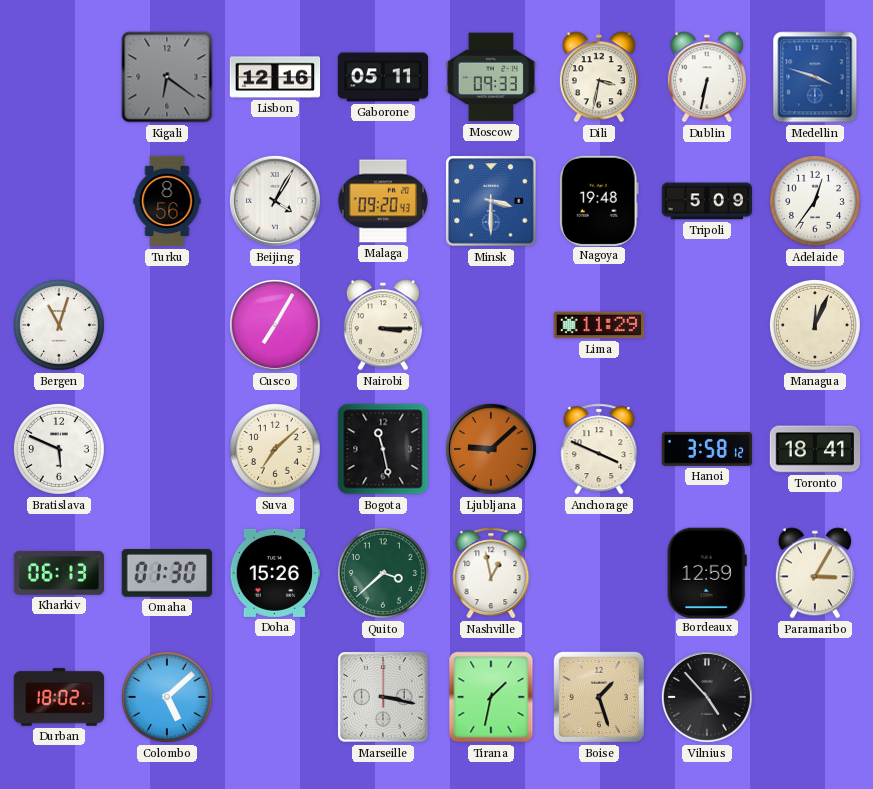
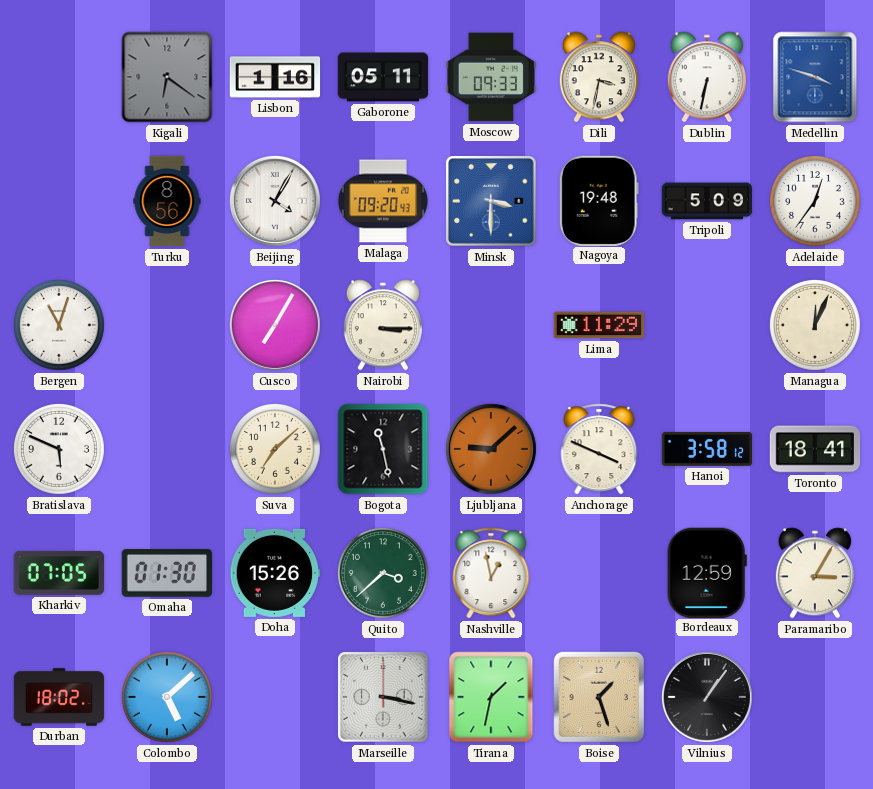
Lisbon: 12:16 -> 1:16
Kharkiv: 06:13 -> 07:05
Vilnius: 4:53 -> 1:06
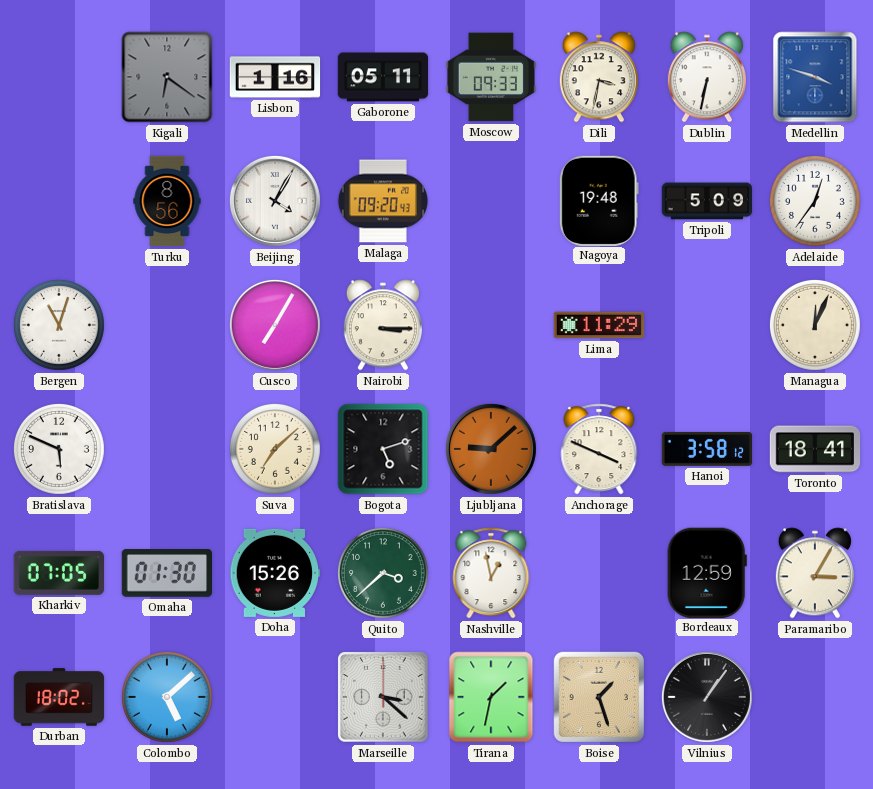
Minsk: 3:30 -> none
Bogota: 11:28 -> 5:12
Marseille: 3:17 -> 3:22
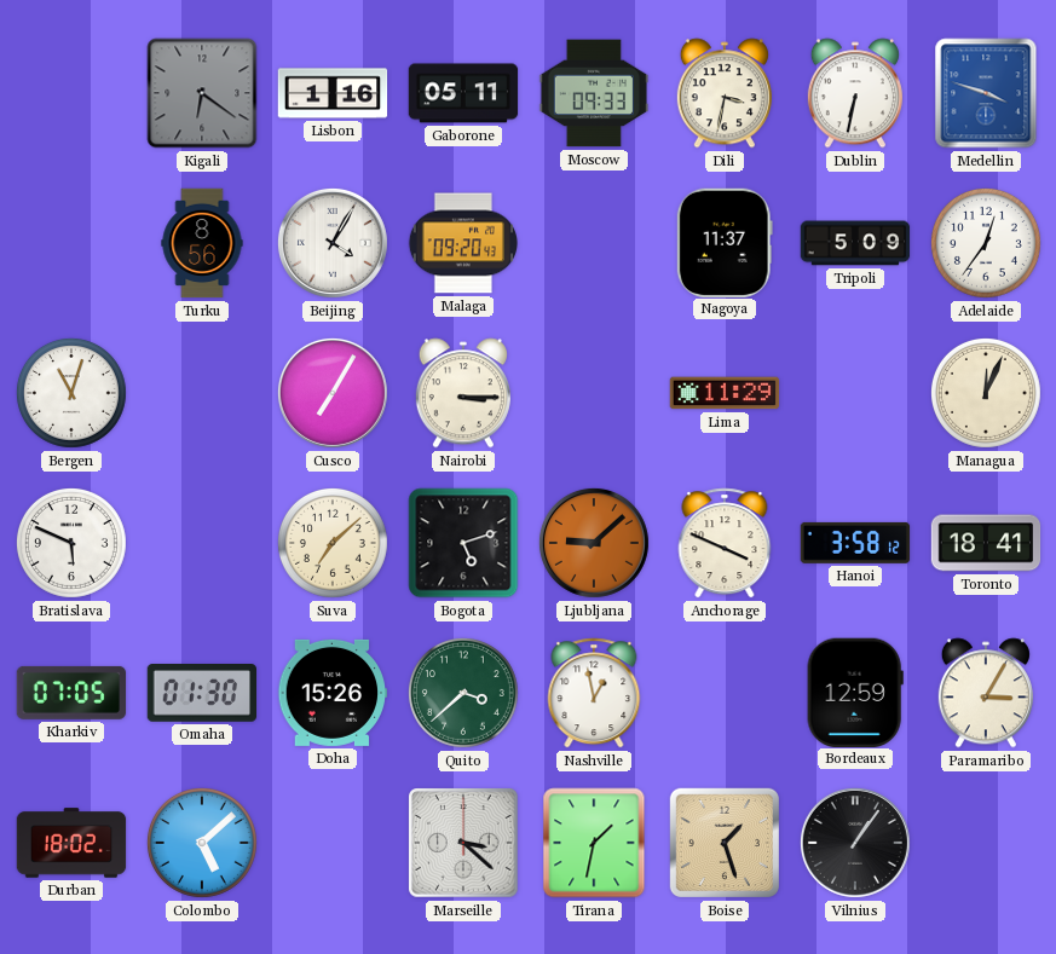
Nagoya: 19:48 -> 11:37
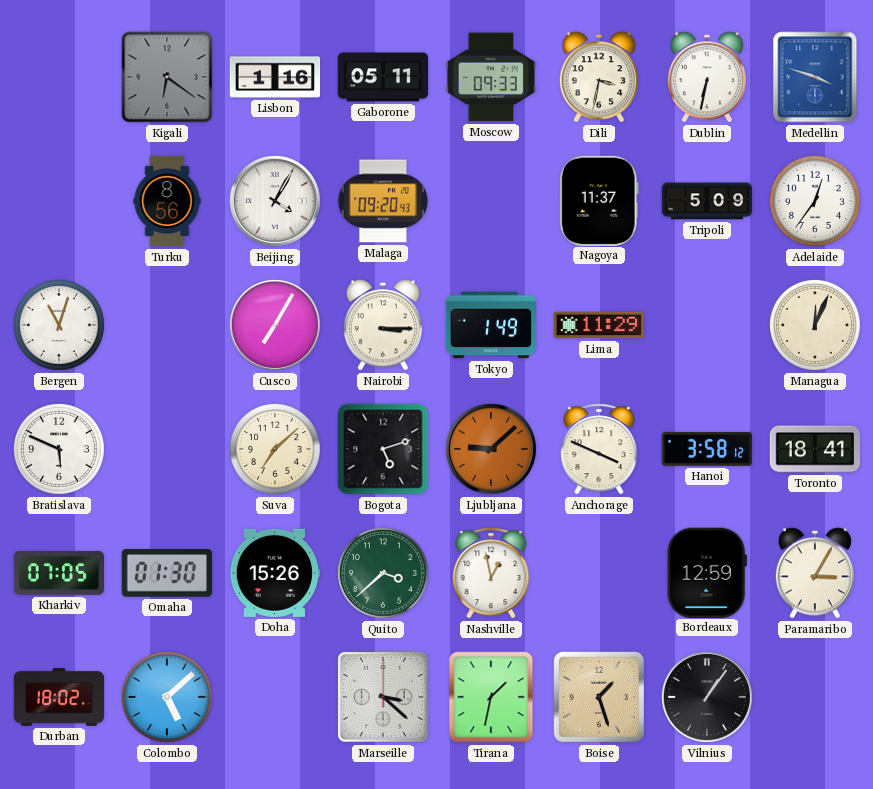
Tokyo: none -> 1:49
